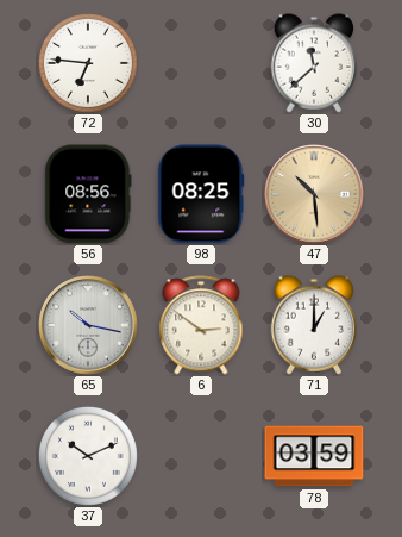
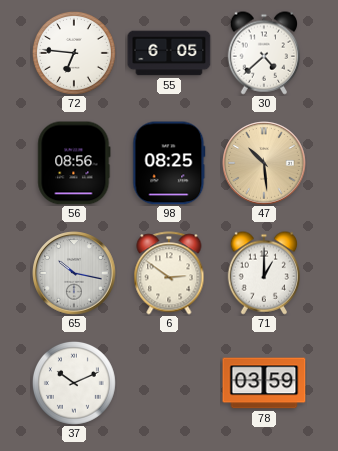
55: none -> 6:05
30: 11:38 -> 4:38
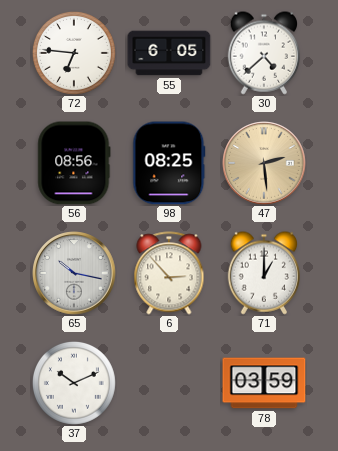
47: 10:29 -> 2:29
6: 2:51 -> 2:53
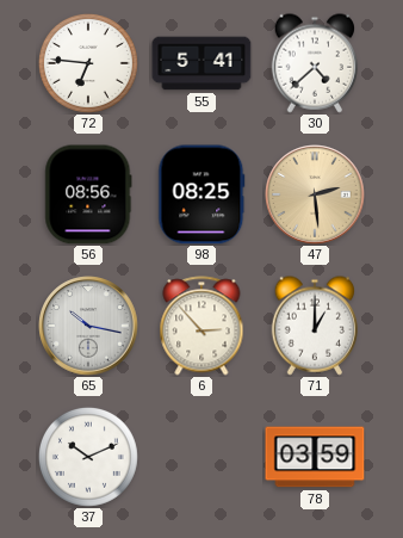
55: 6:05 -> 5:41
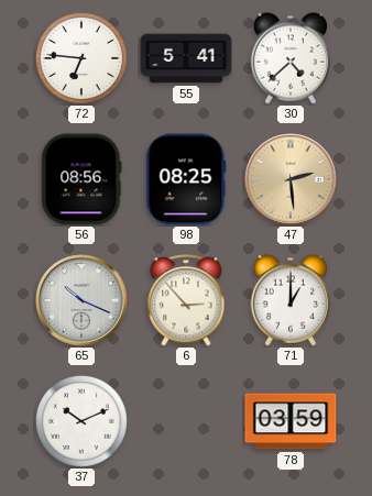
65: 10:17 -> 10:19
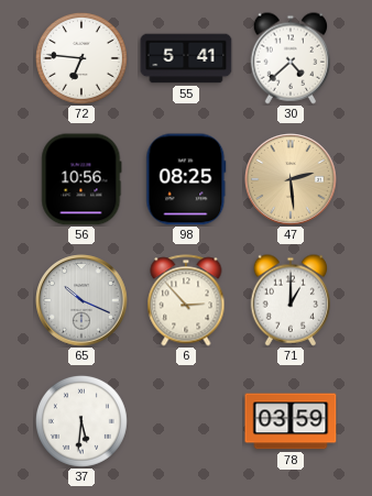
56: 08:56 -> 10:56
37: 10:11 -> 5:31
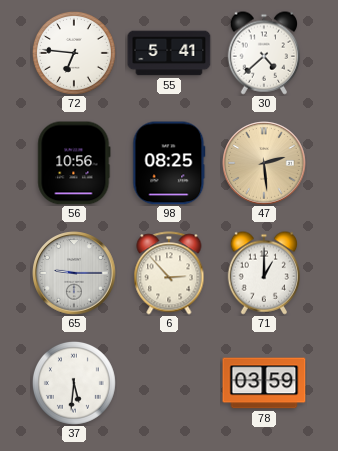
65: 10:19 -> 9:15
